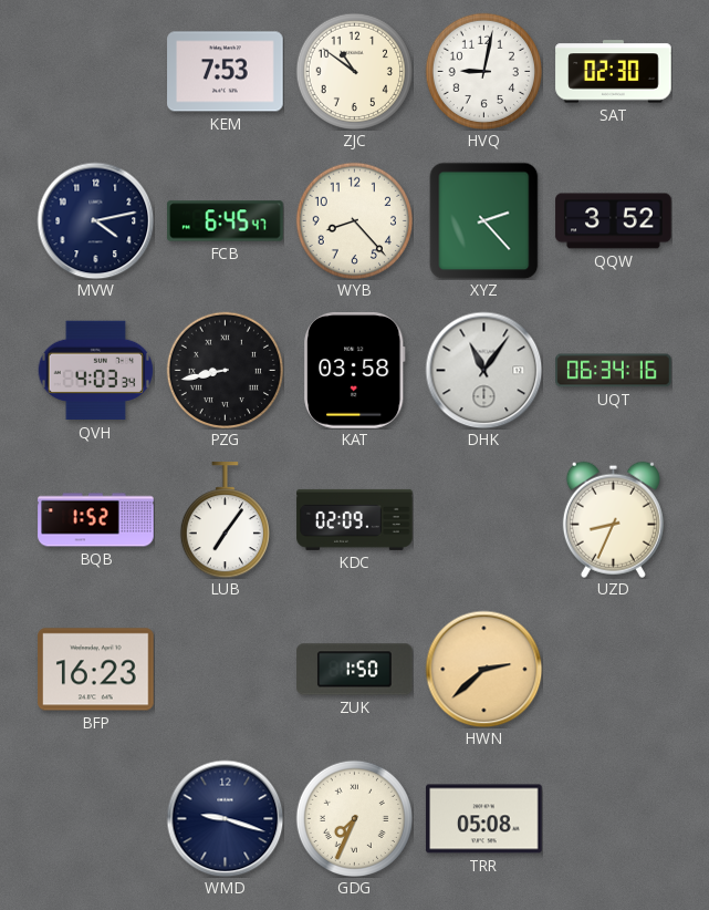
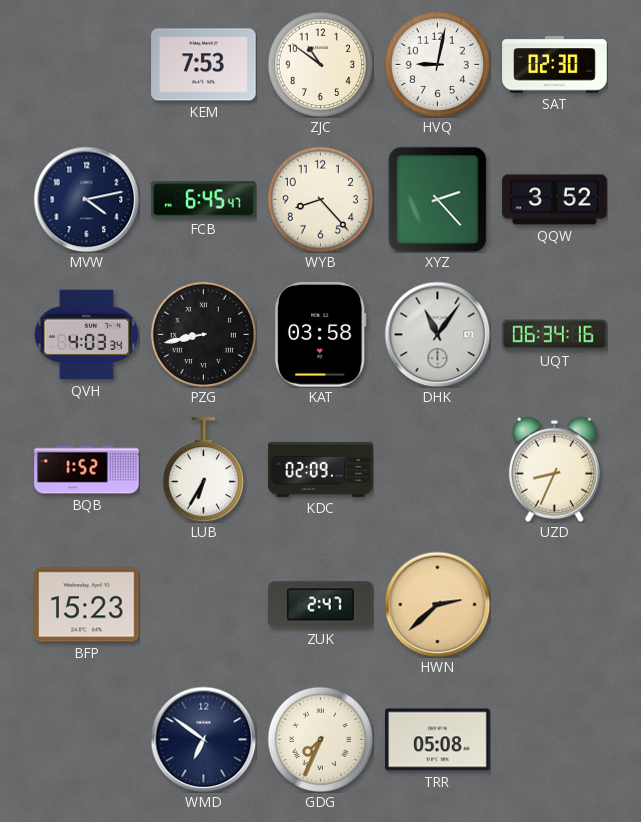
LUB: 7:06 -> 6:35
BFP: 16:23 -> 15:23
ZUK: 1:50 -> 2:47
WMD: 9:18 -> 6:51
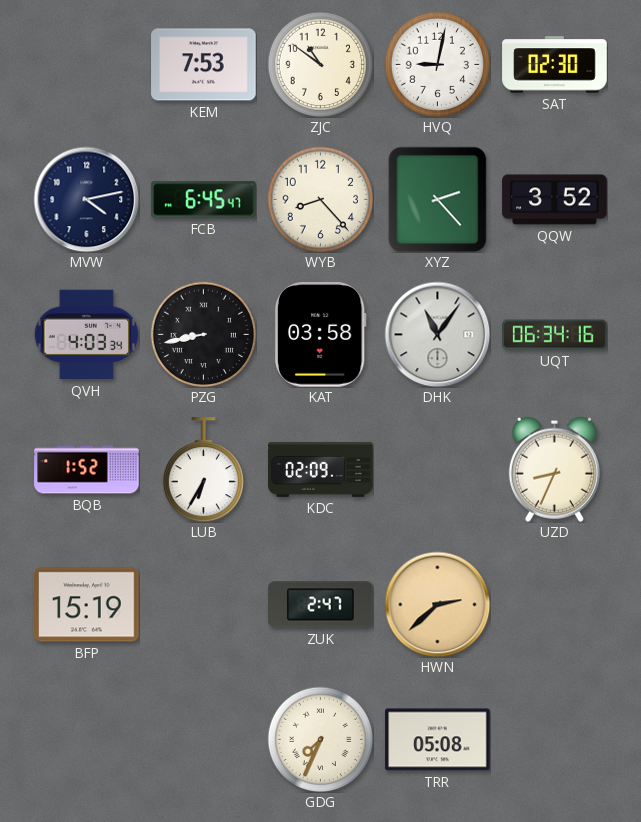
BFP: 15:23 -> 15:19
WMD: 6:51 -> none
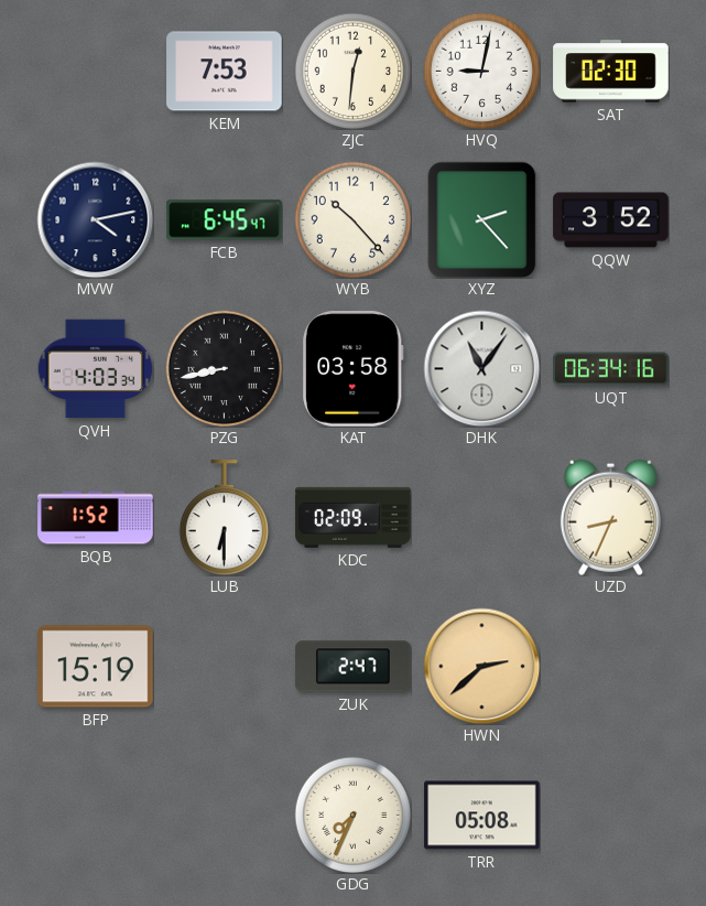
ZJC: 10:51 -> 12:31
WYB: 8:23 -> 10:23
LUB: 6:35 -> 6:30
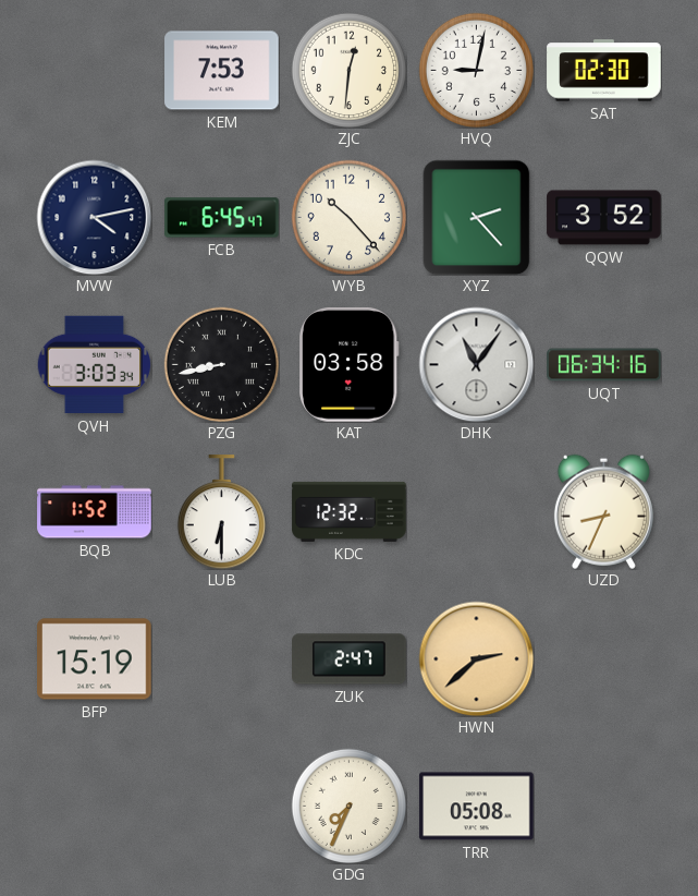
QVH: 4:03 -> 3:03
KDC: 02:09 -> 12:32
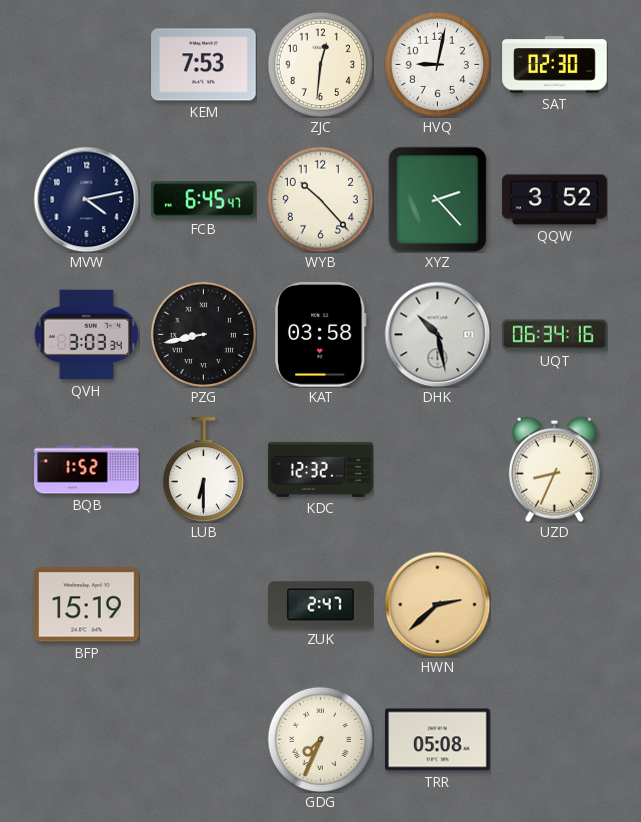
DHK: 11:06 -> 10:28
